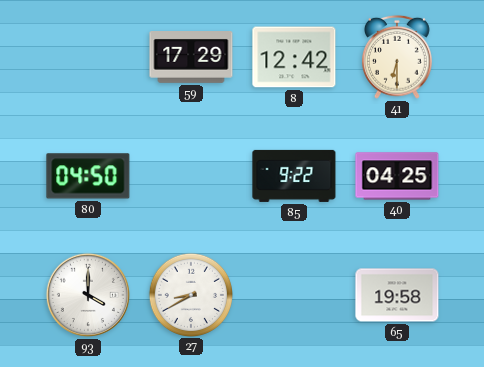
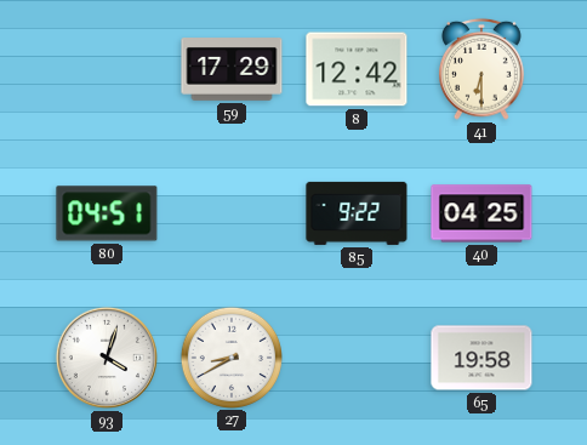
80: 04:50 -> 04:51
93: 4:00 -> 4:03
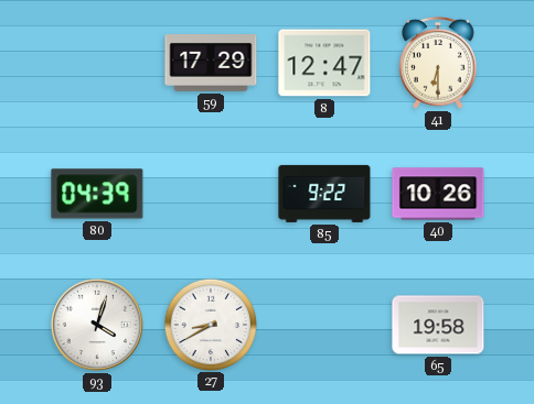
8: 12:42 -> 12:47
80: 04:51 -> 04:39
40: 04:25 -> 10:26
